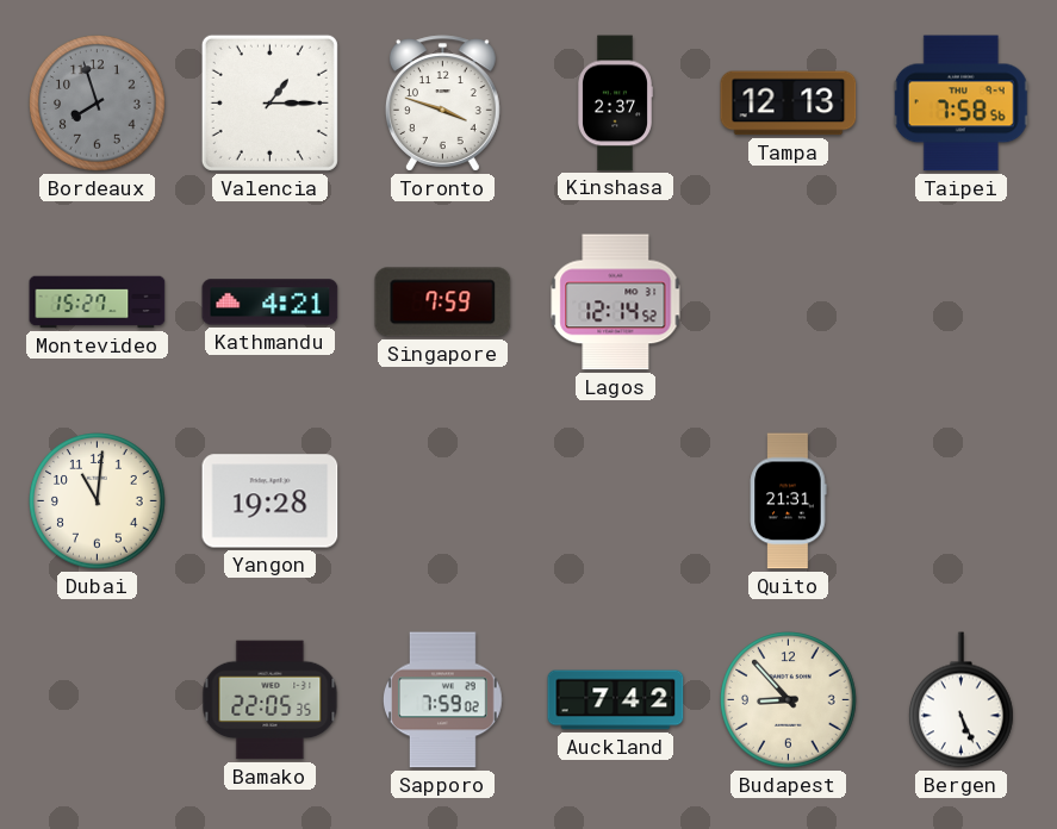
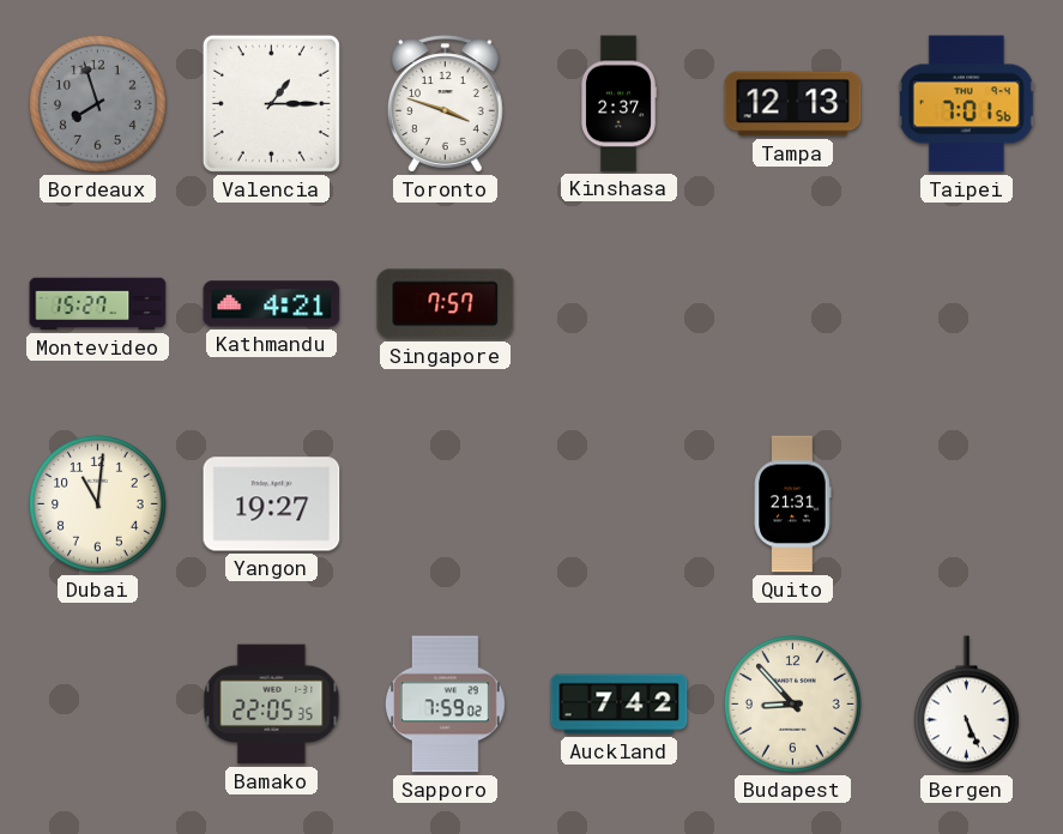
Taipei: 7:58 -> 7:01
Singapore: 7:59 -> 7:57
Lagos: 12:14 -> none
Yangon: 19:28 -> 19:27
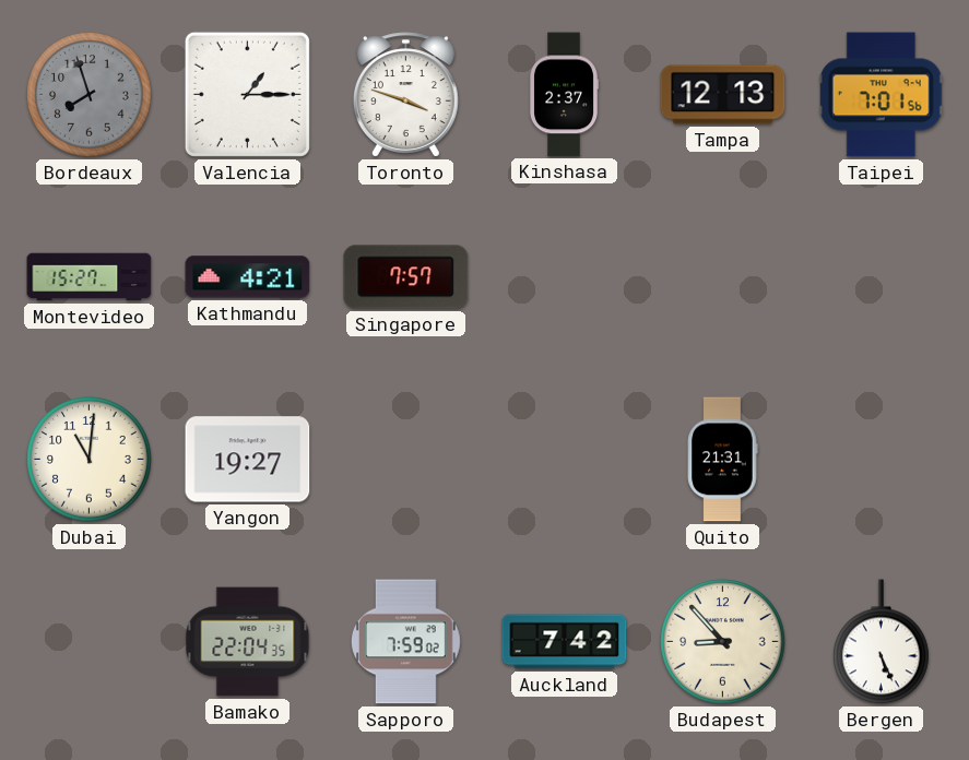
Bamako: 22:05 -> 22:04
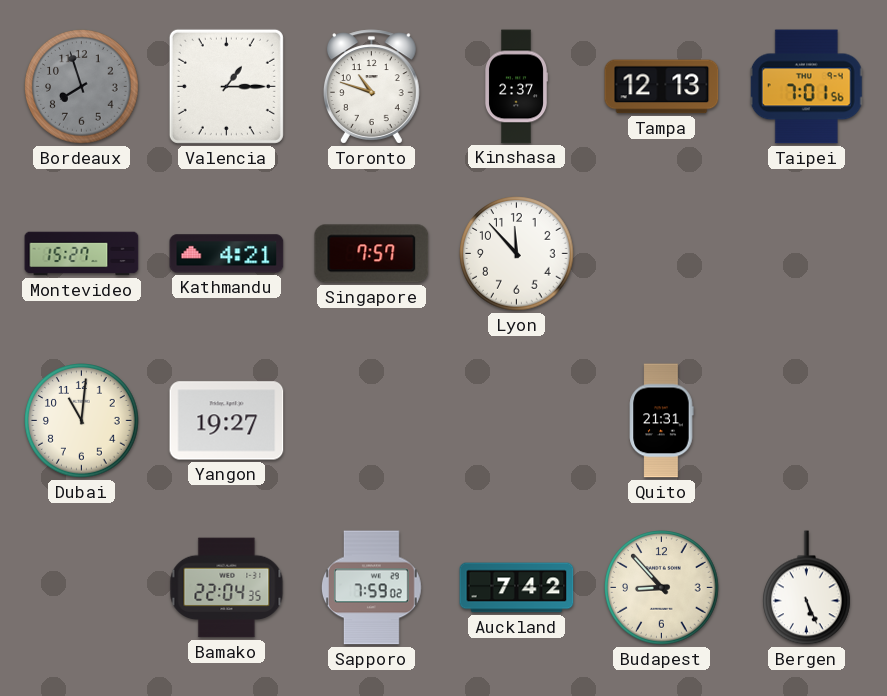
Toronto: 3:48 -> 10:48
Lyon: none -> 11:53
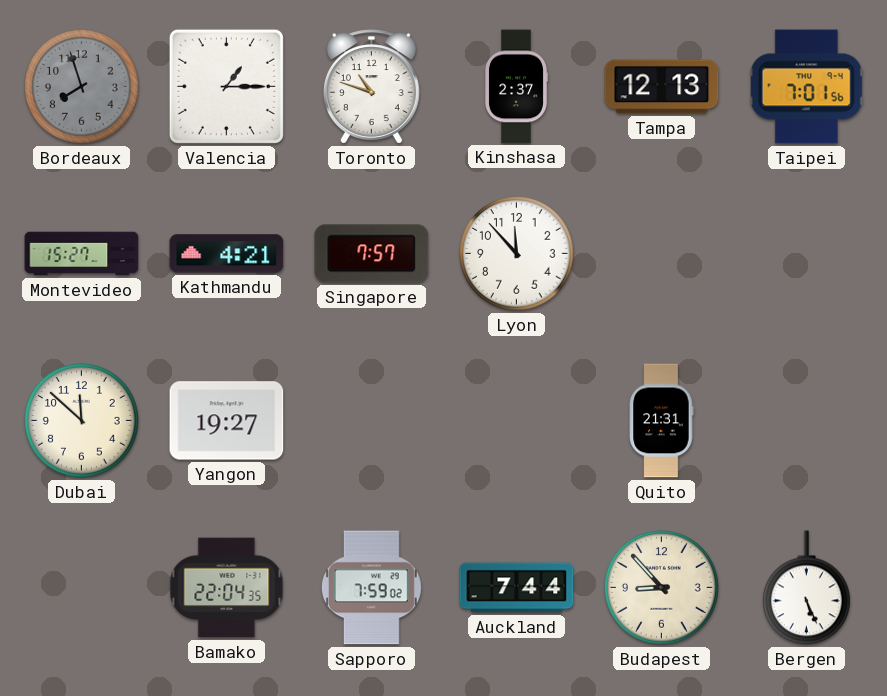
Dubai: 11:01 -> 11:52
Auckland: 7:42 -> 7:44
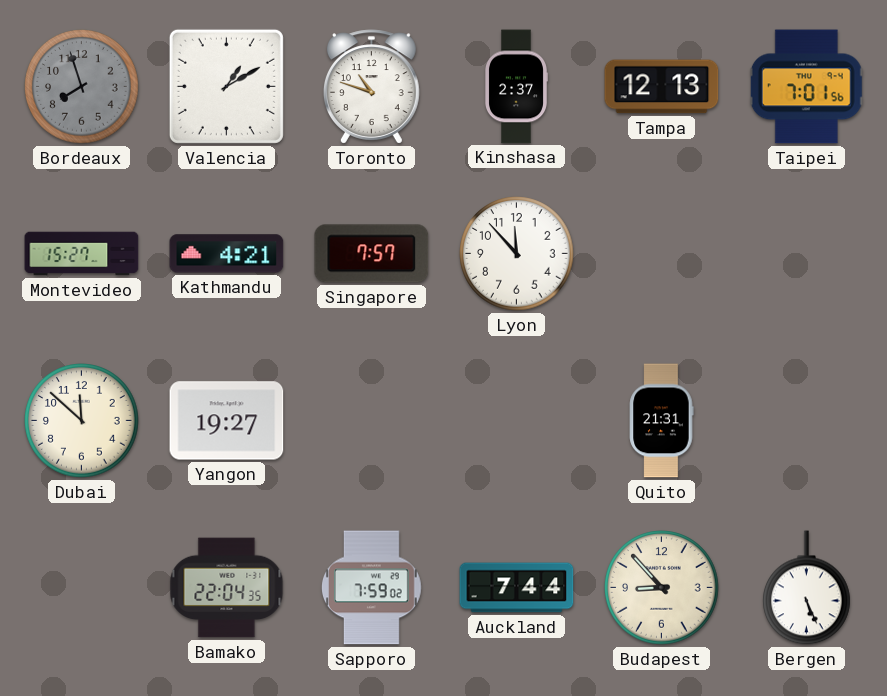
Valencia: 1:15 -> 1:10
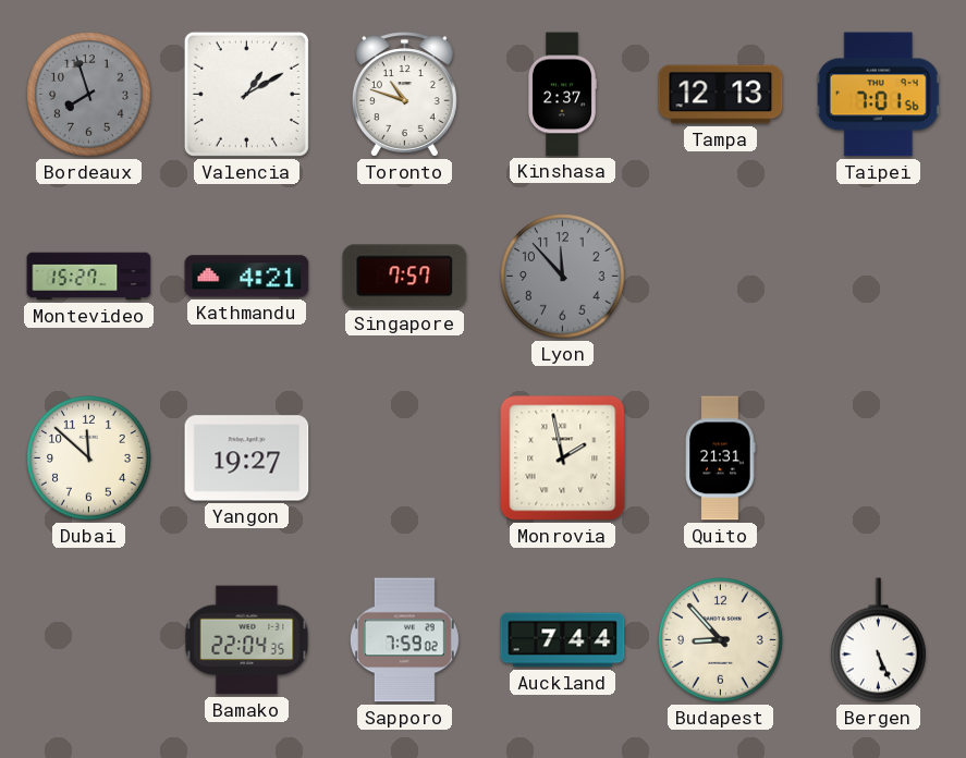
Lyon dial: white -> grey
Monrovia: none -> 1:58
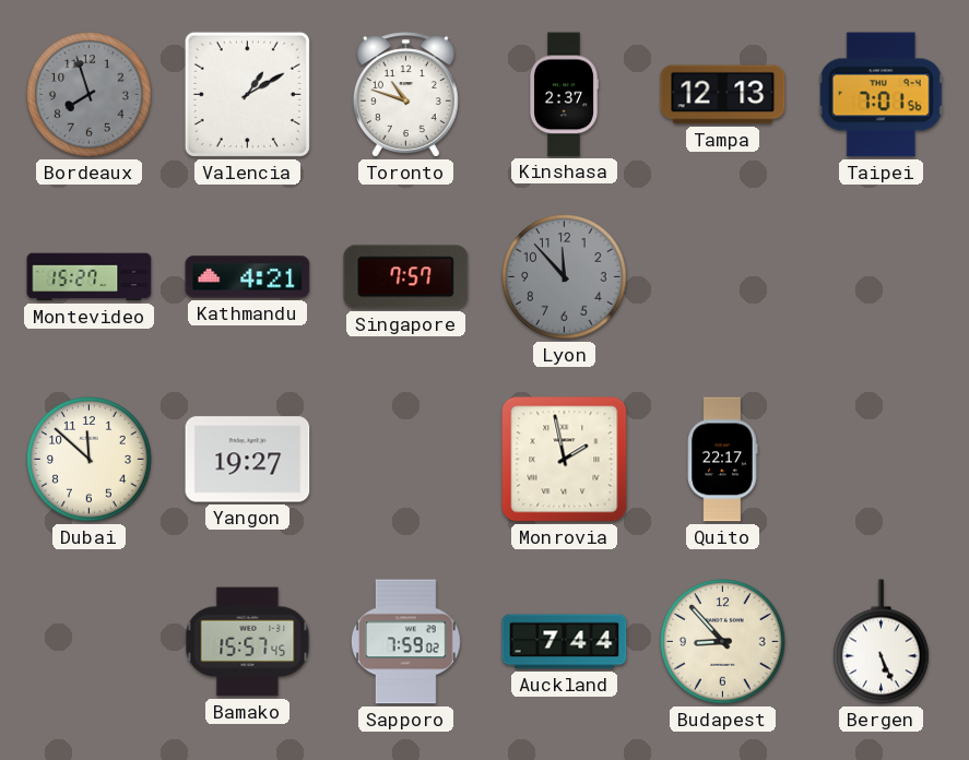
Quito: 21:31 -> 22:17
Bamako: 22:04 -> 15:57
